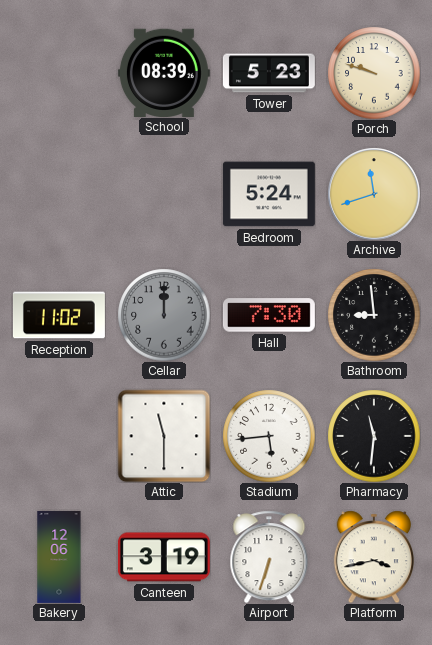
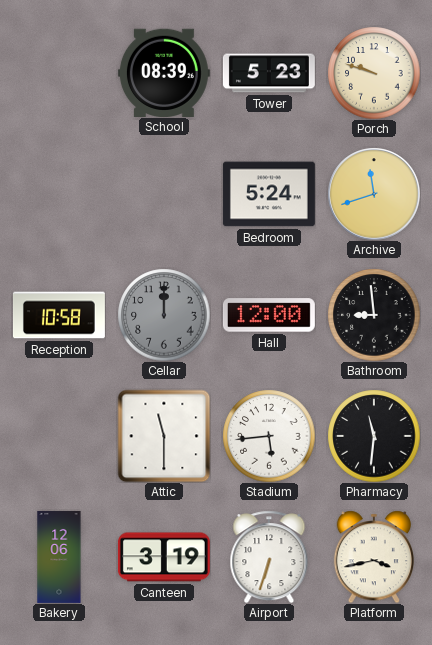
Reception: 11:02 -> 10:58
Hall: 7:30 -> 12:00
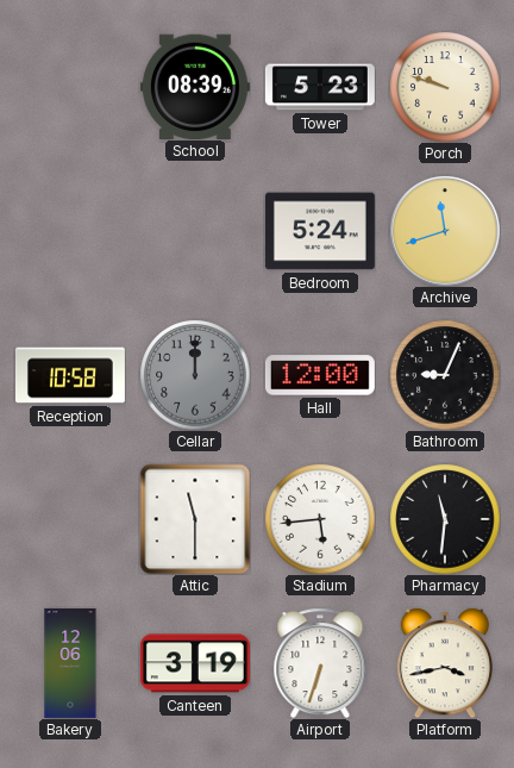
Bathroom: 8:59 -> 9:04
